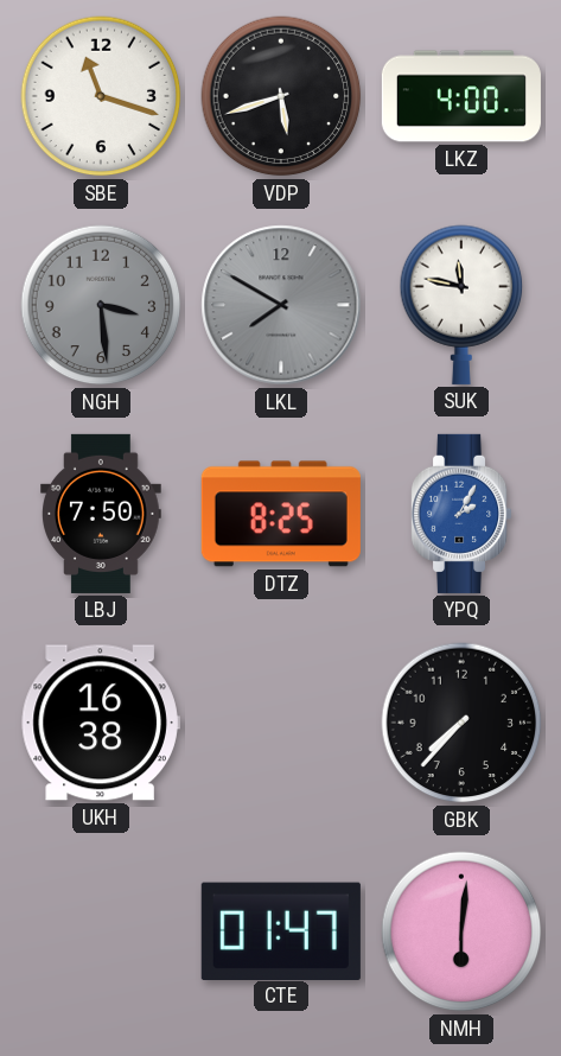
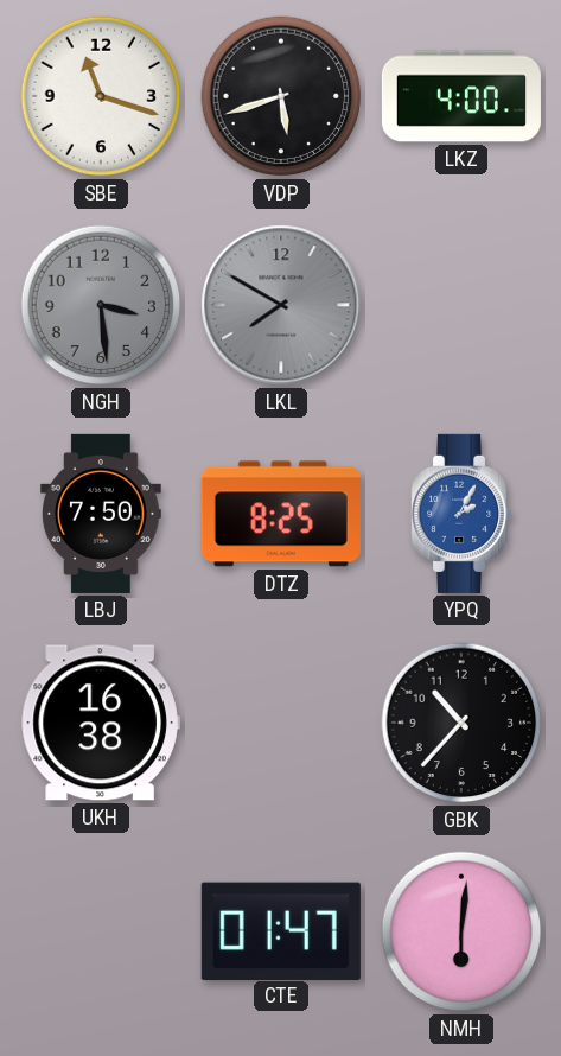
SUK: 11:47 -> none
GBK: 7:37 -> 10:37
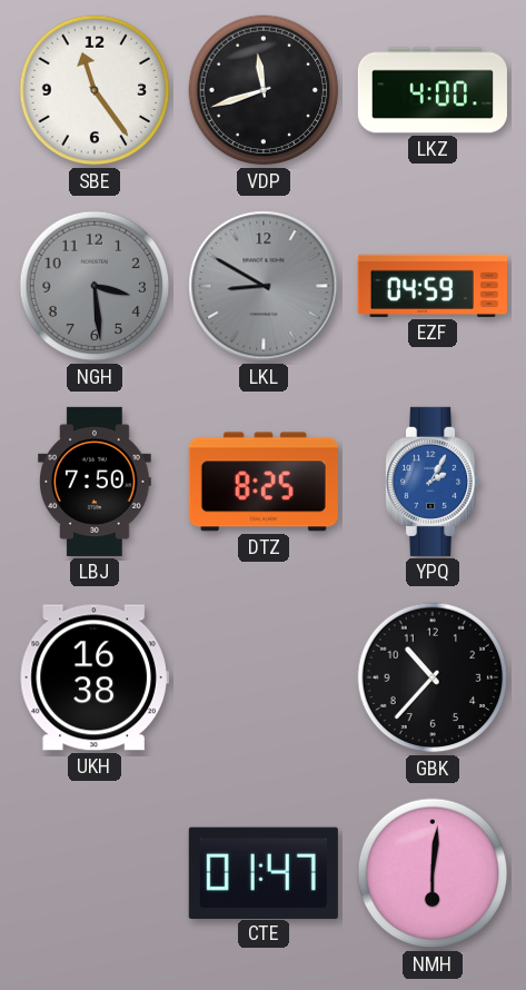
SBE: 11:18 -> 11:24
VDP: 5:42 -> 11:42
LKL: 7:50 -> 8:50
EZF: none -> 04:59
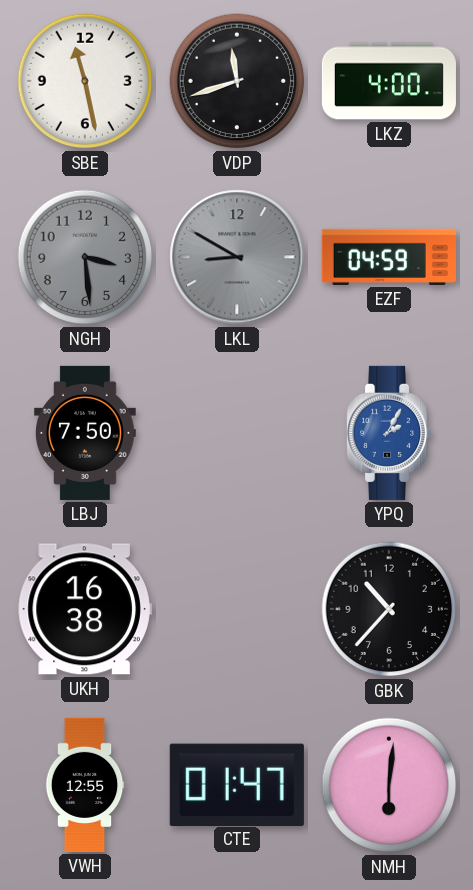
SBE: 11:24 -> 11:28
DTZ: 8:25 -> none
VWH: none -> 12:55
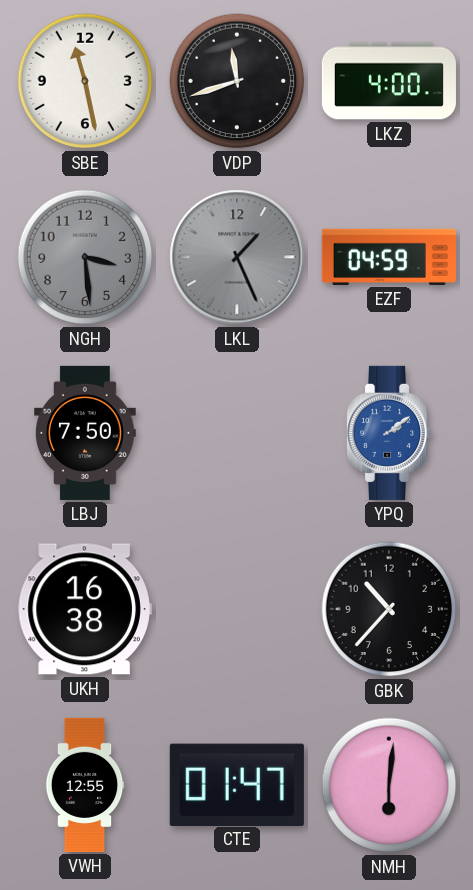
LKL: 8:50 -> 1:26
YPQ: 2:05 -> 2:09
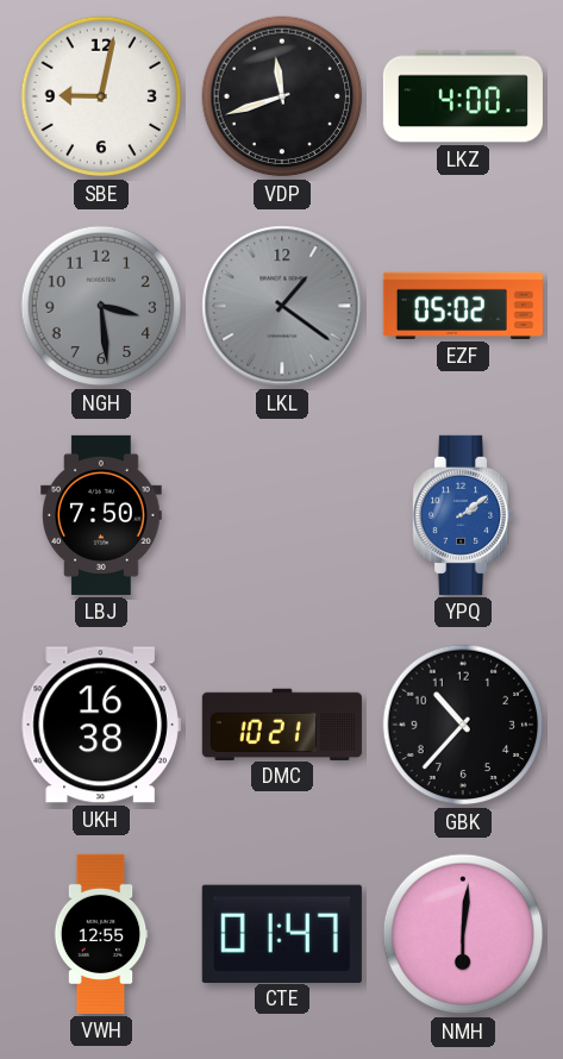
SBE: 11:28 -> 9:02
LKL: 1:26 -> 1:21
EZF: 04:59 -> 05:02
DMC: none -> 10:21
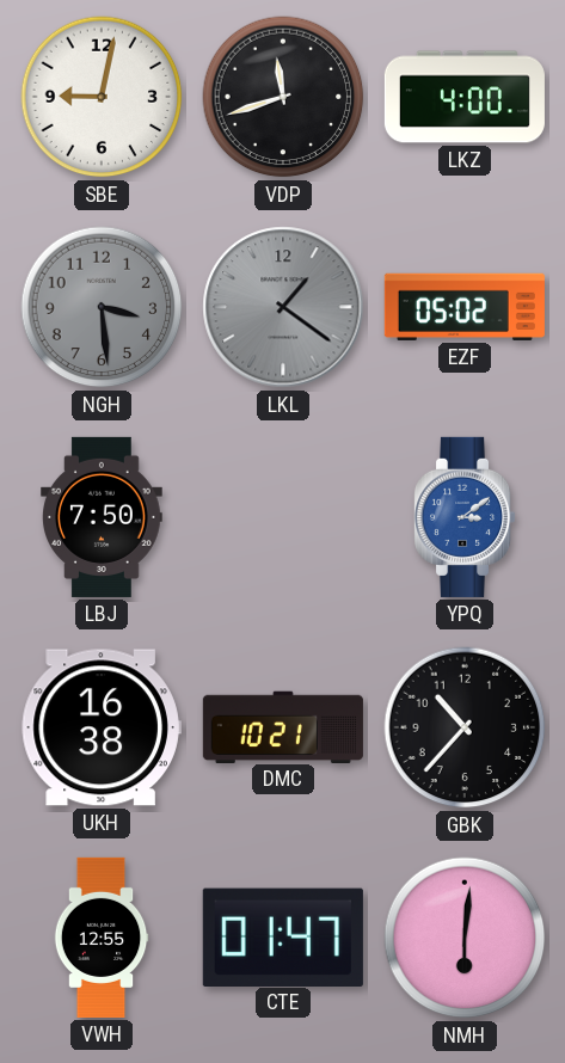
YPQ: 2:09 -> 3:09
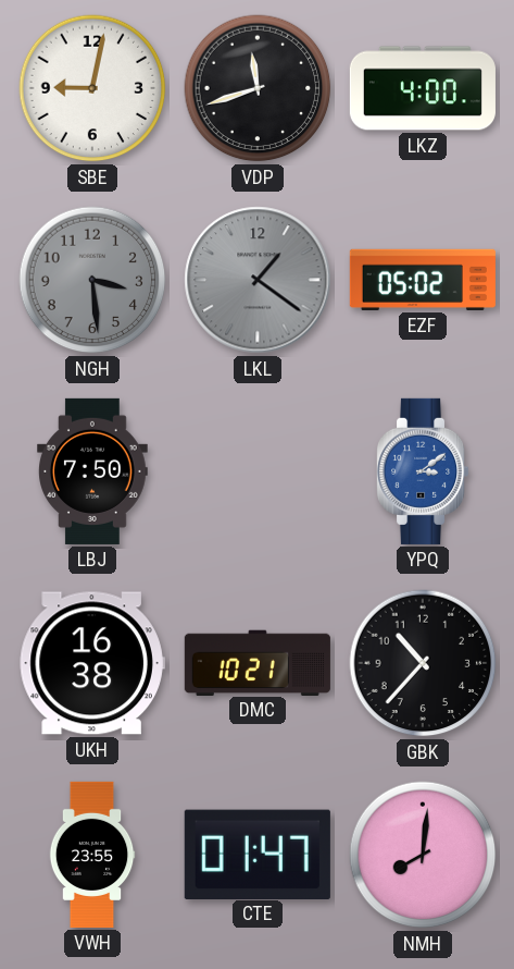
VWH: 12:55 -> 23:55
NMH: 6:01 -> 8:01
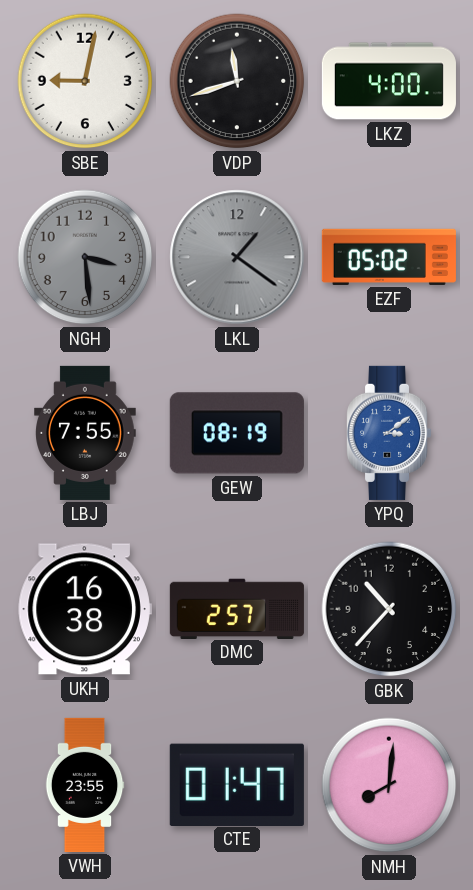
LBJ: 7:50 -> 7:55
GEW: none -> 08:19
DMC: 10:21 -> 2:57
